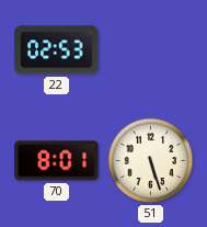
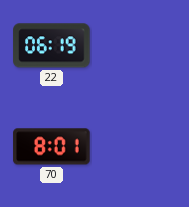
22: 02:53 -> 06:19
51: 5:27 -> none
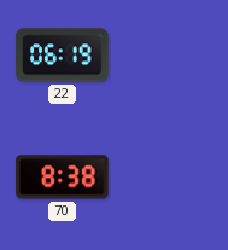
70: 8:01 -> 8:38
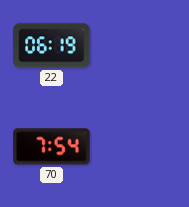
70: 8:38 -> 7:54
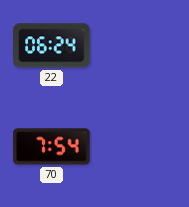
22: 06:19 -> 06:24
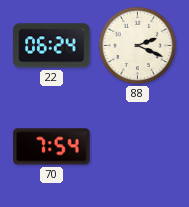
88: none -> 2:19
